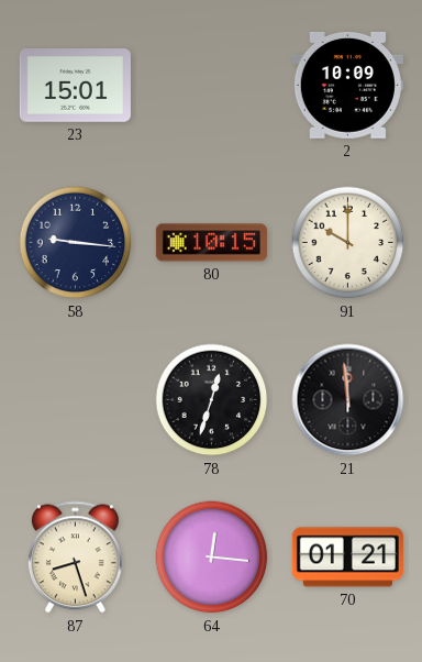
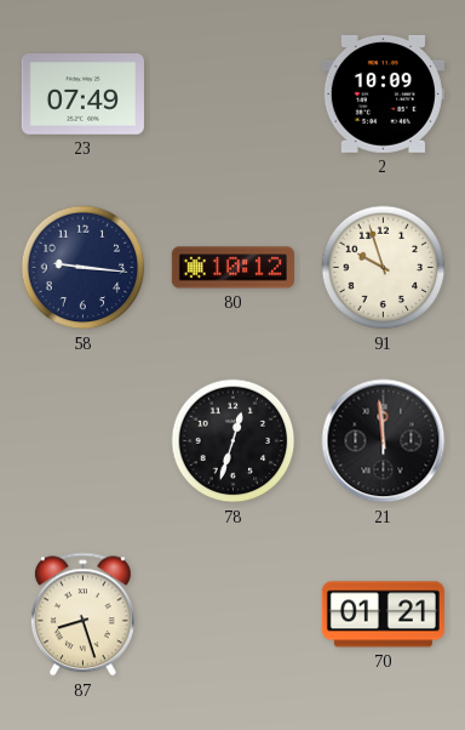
23: 15:01 -> 07:49
80: 10:15 -> 10:12
91: 10:00 -> 9:57
64: 12:16 -> none
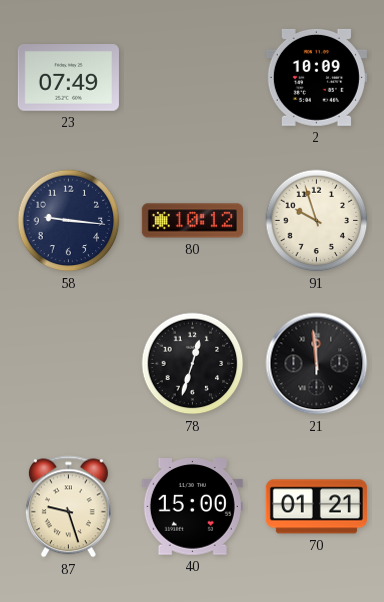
87: 8:27 -> 9:27
40: none -> 15:00
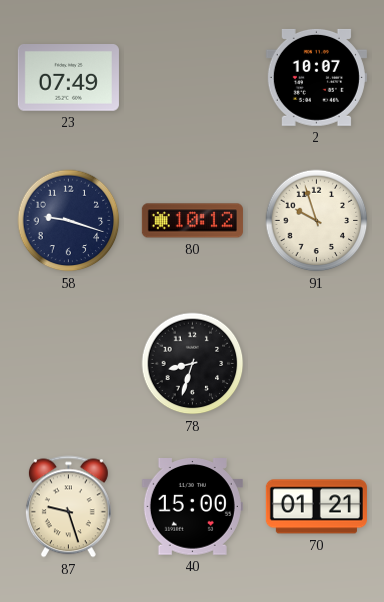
2: 10:09 -> 10:07
58: 9:16 -> 9:18
78: 12:33 -> 8:33
21: 11:59 -> none
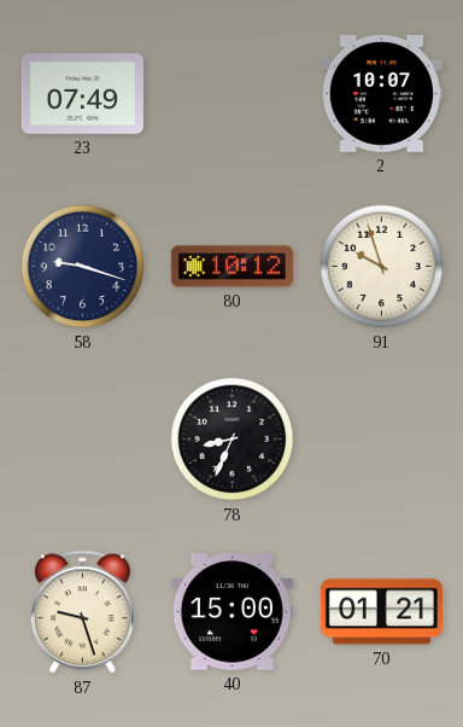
78: 8:33 -> 8:34
